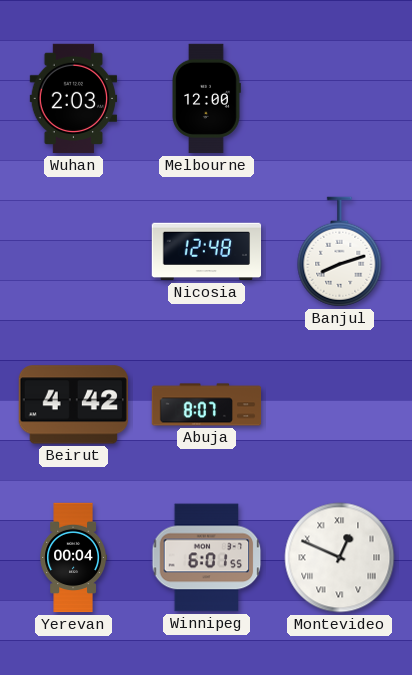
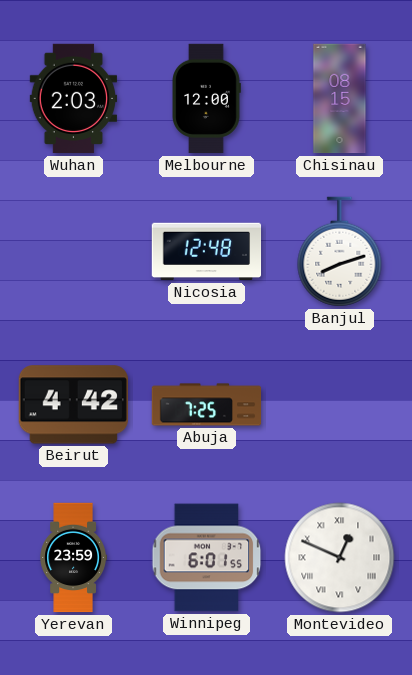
Chisinau: none -> 08:15
Abuja: 8:07 -> 7:25
Yerevan: 00:04 -> 23:59
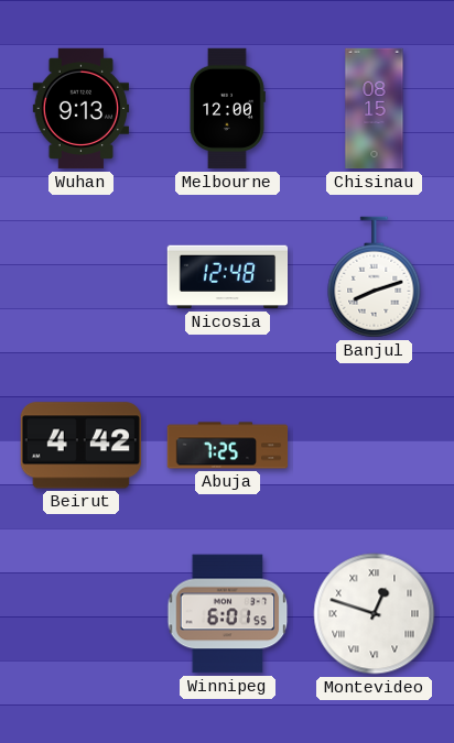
Wuhan: 2:03 -> 9:13
Yerevan: 23:59 -> none
Montevideo: 12:49 -> 12:48
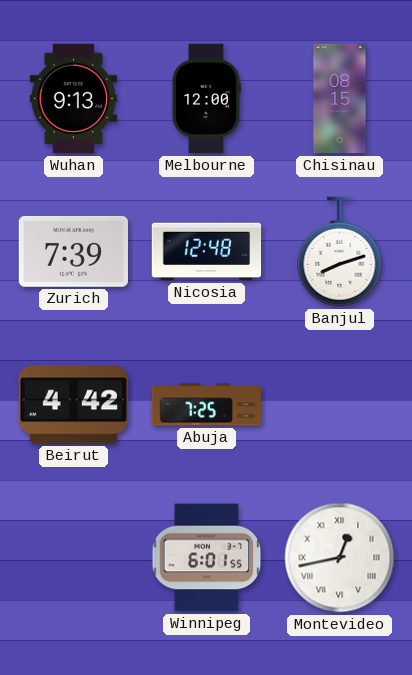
Zurich: none -> 7:39
Montevideo: 12:48 -> 12:43
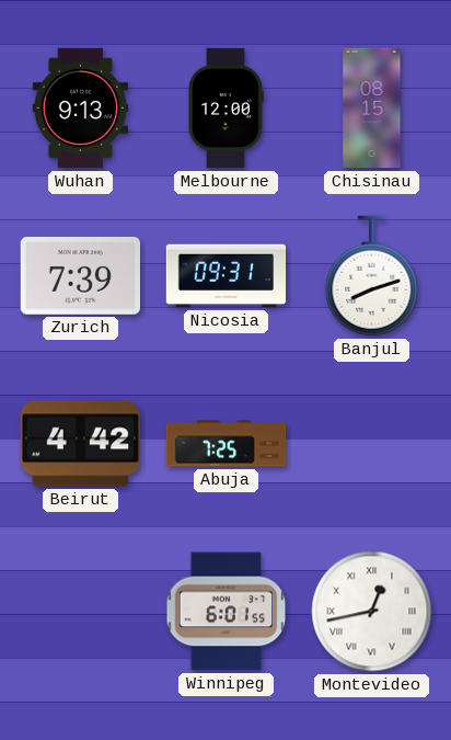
Nicosia: 12:48 -> 09:31
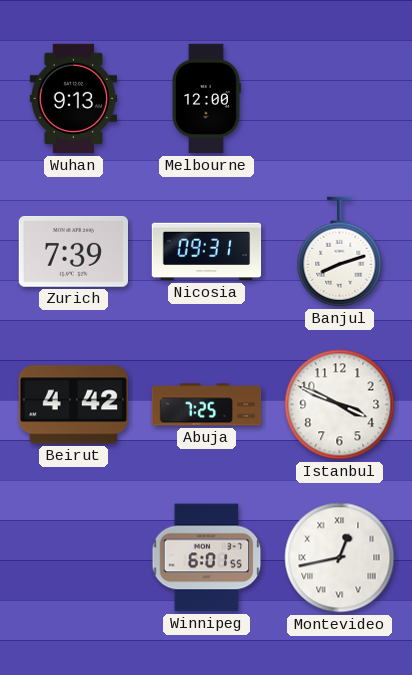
Chisinau: 08:15 -> none
Istanbul: none -> 3:49
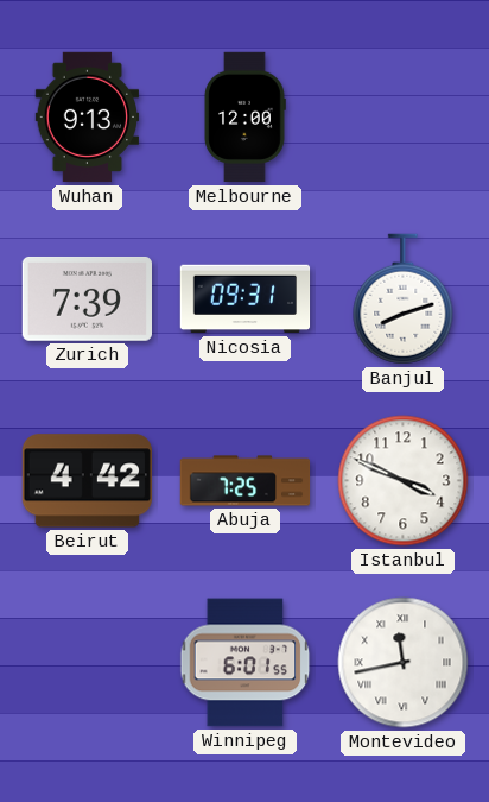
Montevideo: 12:43 -> 11:43
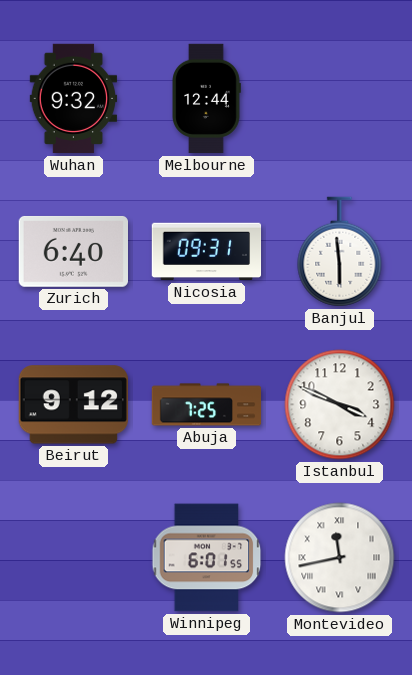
Wuhan: 9:13 -> 9:32
Melbourne: 12:00 -> 12:44
Zurich: 7:39 -> 6:40
Banjul: 8:12 -> 5:59
Beirut: 4:42 -> 9:12
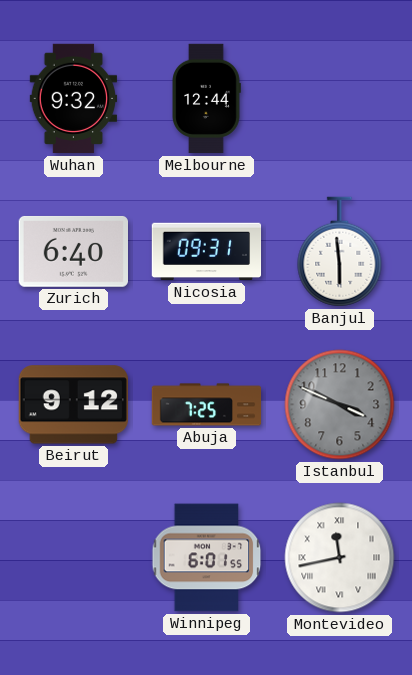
Istanbul dial: white -> grey
